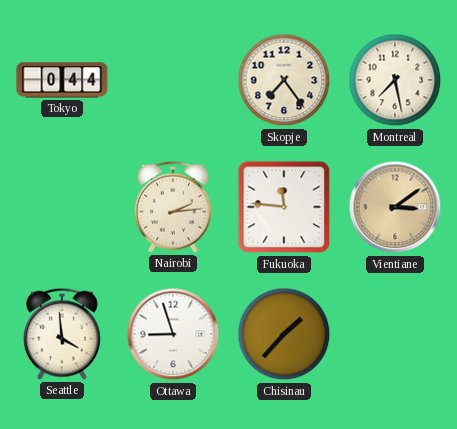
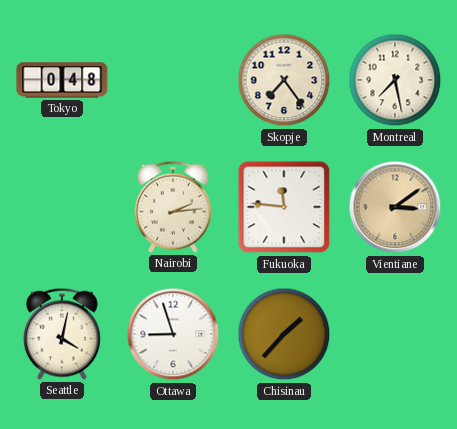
Tokyo: 0:44 -> 0:48
Seattle: 3:59 -> 4:02
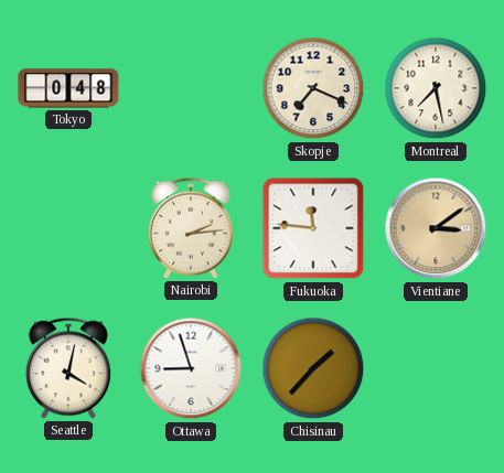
Skopje: 7:24 -> 7:19
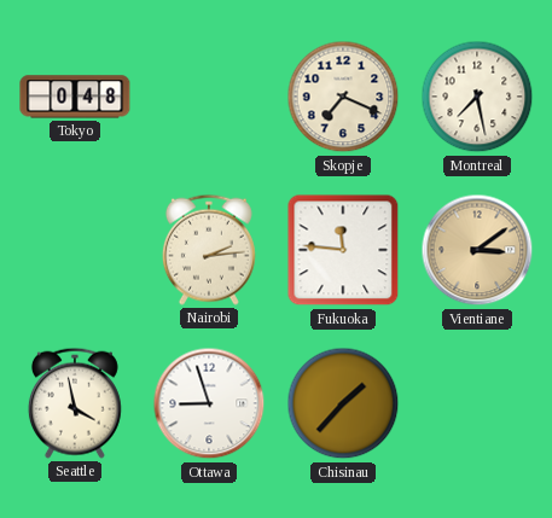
Seattle: 4:02 -> 3:58
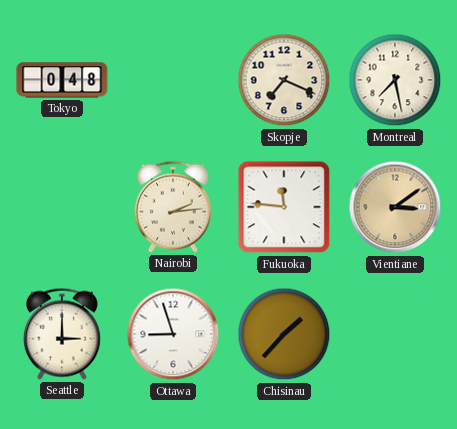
Seattle: 3:58 -> 3:00
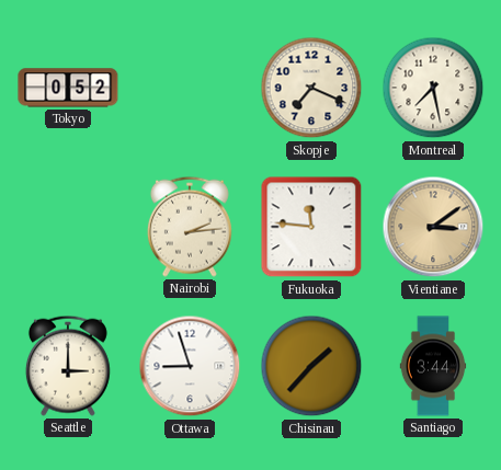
Tokyo: 0:48 -> 0:52
Santiago: none -> 3:44
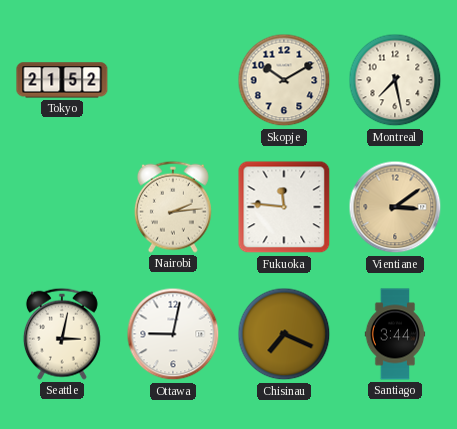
Tokyo: 0:52 -> 21:52
Skopje: 7:19 -> 10:10
Seattle: 3:00 -> 3:02
Ottawa: 8:57 -> 9:02
Chisinau: 1:37 -> 7:19
